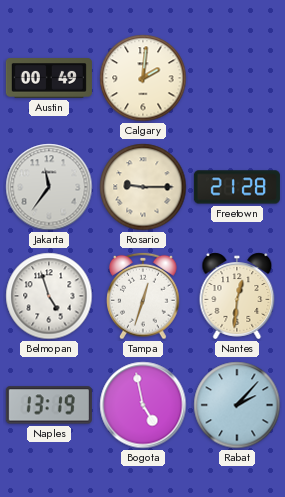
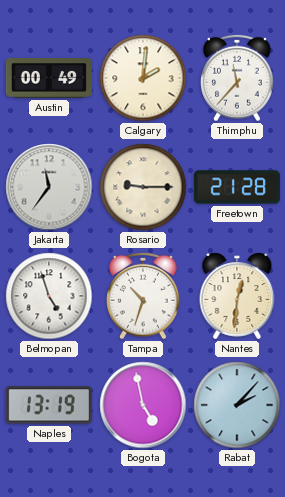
Thimphu: none -> 11:37
Tampa: 12:33 -> 10:33
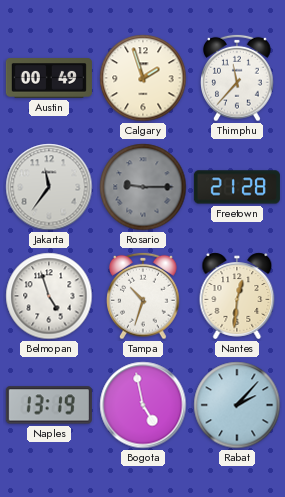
Calgary: 2:01 -> 1:57
Rosario dial: cream -> grey
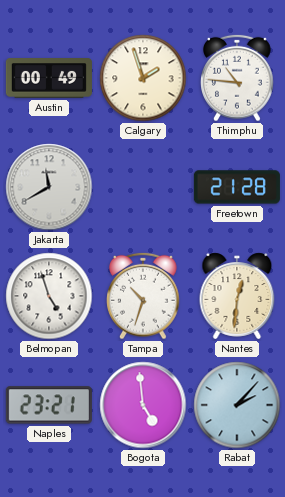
Thimphu: 11:37 -> 10:46
Jakarta: 11:36 -> 11:40
Rosario: 9:15 -> none
Naples: 13:19 -> 23:21
Bogota: 4:58 -> 4:59
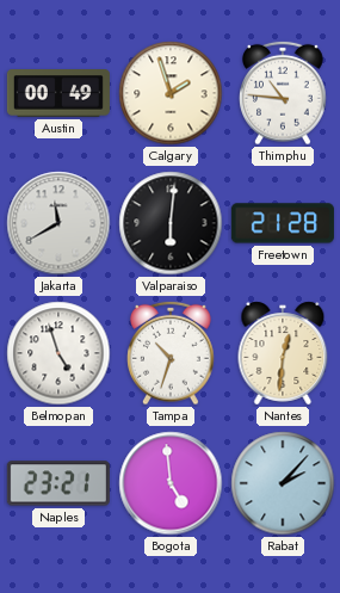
Valparaiso: none -> 6:01
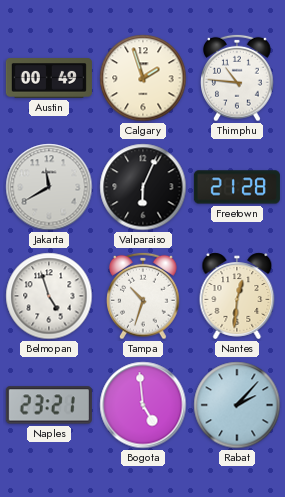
Valparaiso: 6:01 -> 6:04
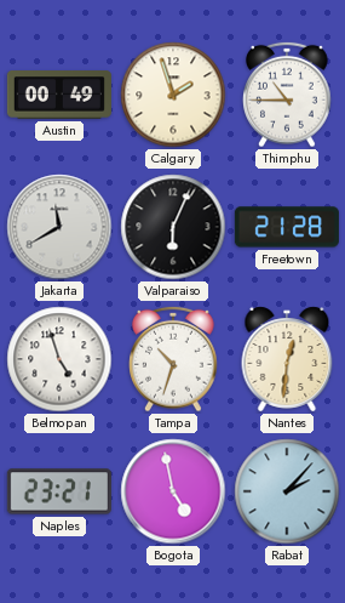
Thimphu: 10:46 -> 10:45
Bogota: 4:59 -> 4:58
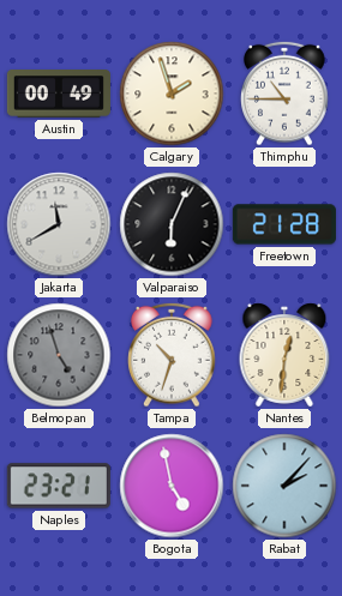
Belmopan dial: white -> grey
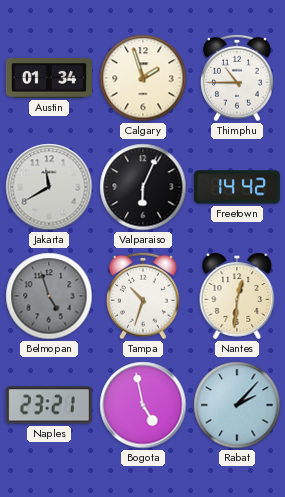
Austin: 00:49 -> 01:34
Freetown: 21:28 -> 14:42
